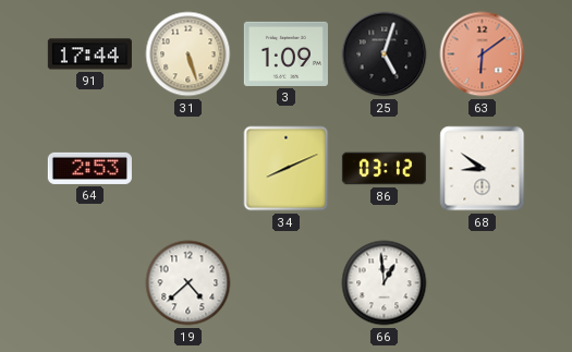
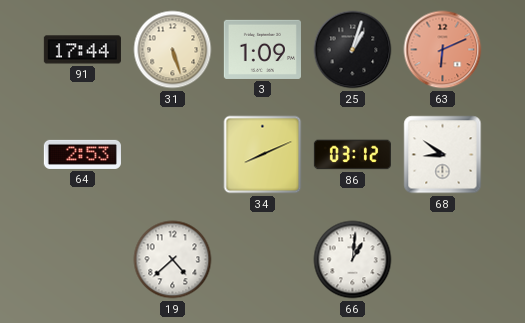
25: 5:03 -> 1:03
63: 6:09 -> 6:11
66: 12:59 -> 1:01
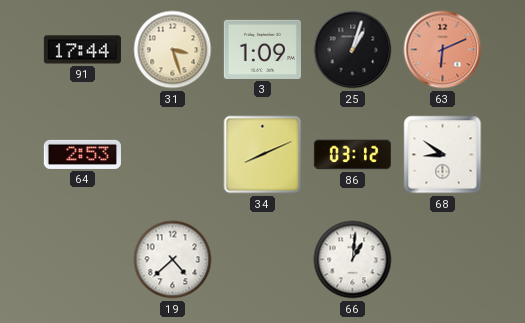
31: 5:27 -> 3:27
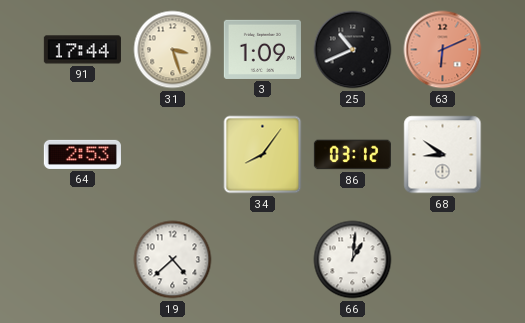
25: 1:03 -> 10:41
34: 8:11 -> 8:06
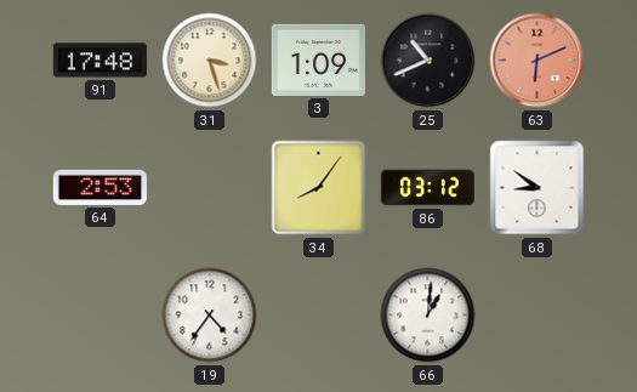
91: 17:44 -> 17:48
19: 4:38 -> 4:36
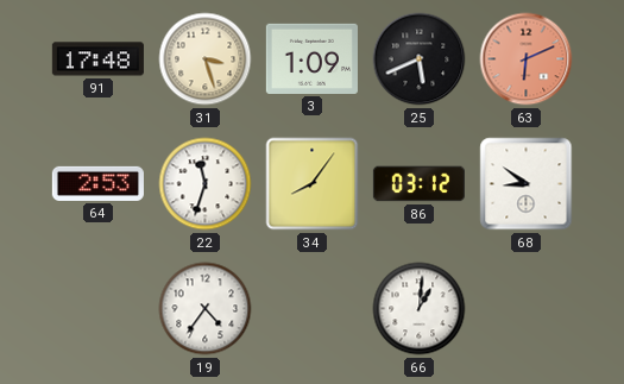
25: 10:41 -> 5:41
22: none -> 11:33
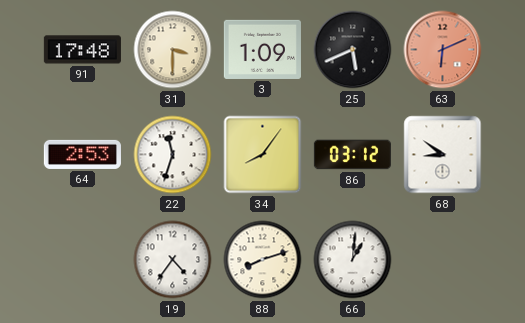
31: 3:27 -> 3:30
88: none -> 8:12
